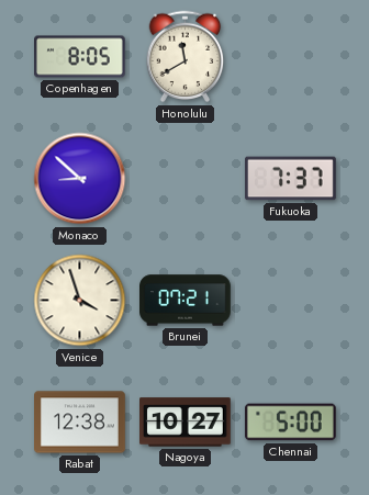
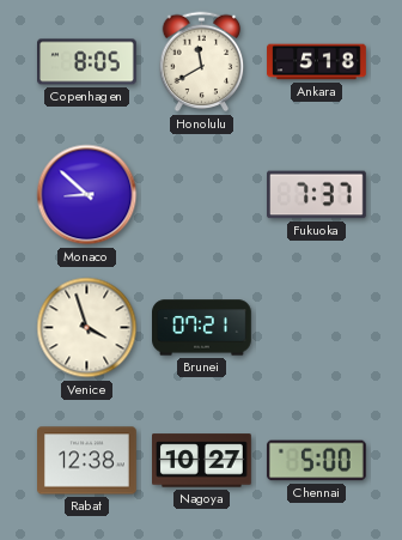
Ankara: none -> 5:18
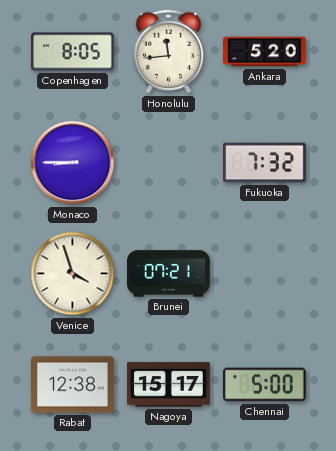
Honolulu: 11:40 -> 11:44
Ankara: 5:18 -> 5:20
Monaco: 8:52 -> 8:45
Fukuoka: 7:37 -> 7:32
Nagoya: 10:27 -> 15:17
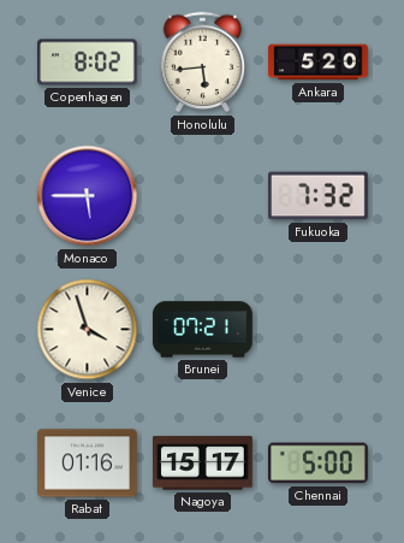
Copenhagen: 8:05 -> 8:02
Honolulu: 11:44 -> 5:44
Monaco: 8:45 -> 5:45
Rabat: 12:38 -> 01:16
